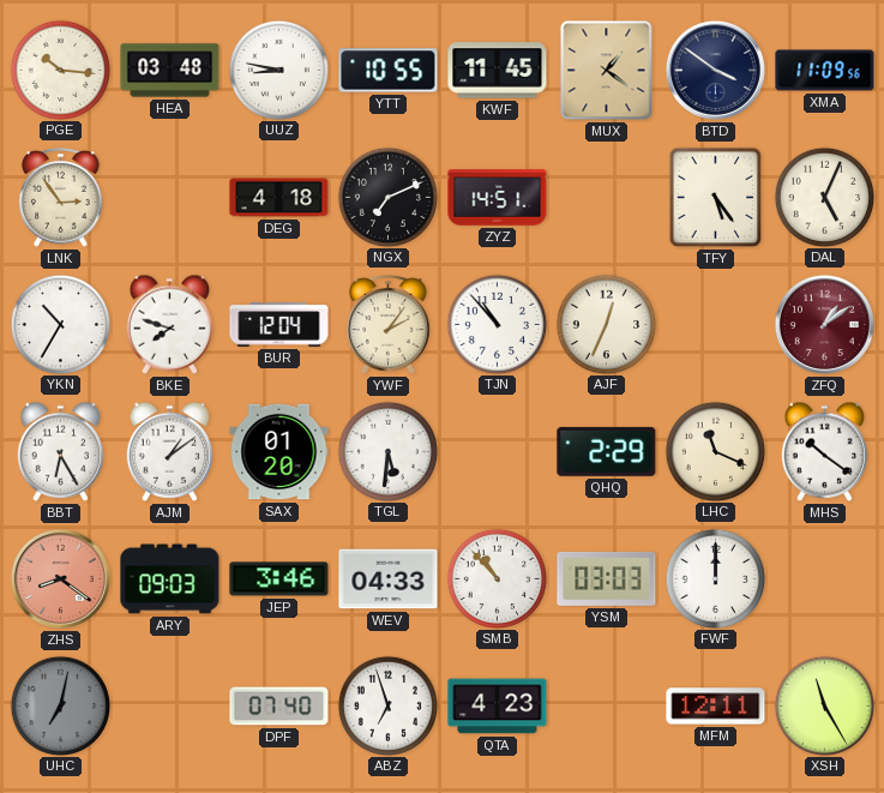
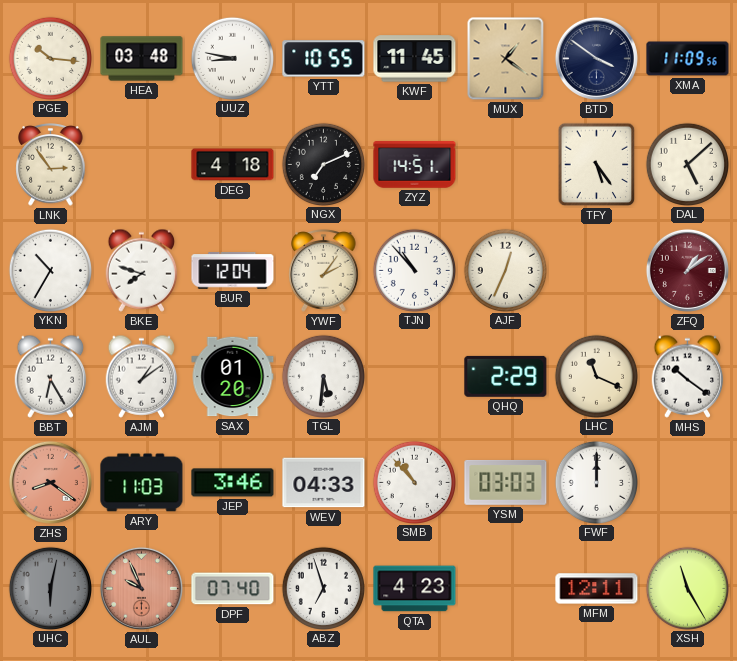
DAL: 5:04 -> 5:08
ARY: 09:03 -> 11:03
UHC: 7:02 -> 6:02
AUL: none -> 9:56
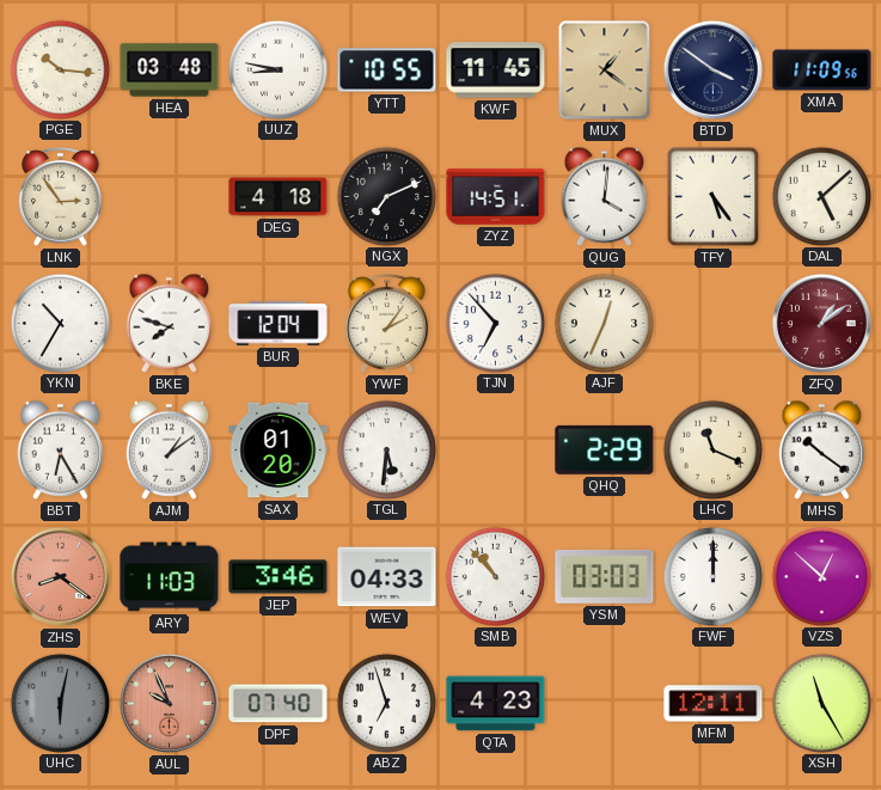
QUG: none -> 4:01
TJN: 10:53 -> 6:53
VZS: none -> 12:52
